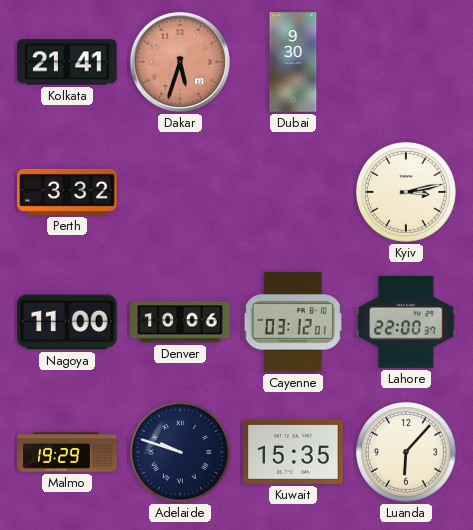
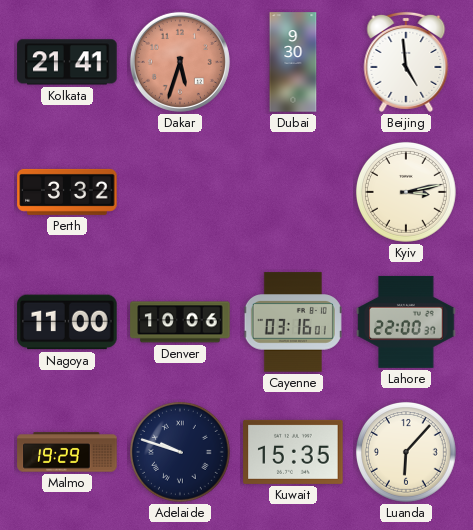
Beijing: none -> 4:59
Cayenne: 03:12 -> 03:16
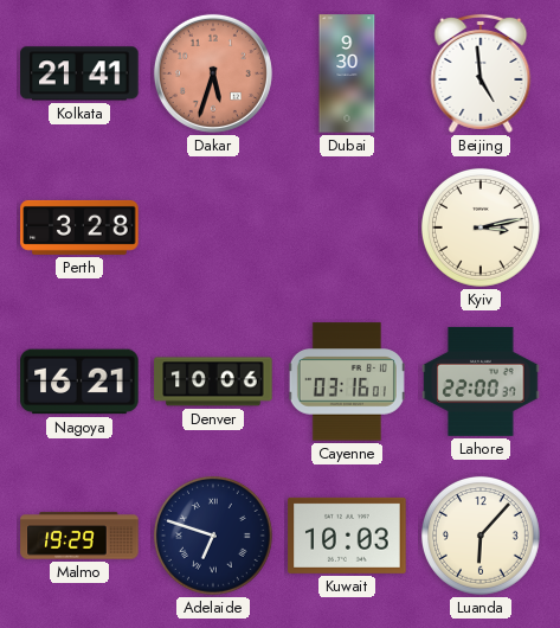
Perth: 3:32 -> 3:28
Nagoya: 11:00 -> 16:21
Adelaide: 9:48 -> 6:48
Kuwait: 15:35 -> 10:03
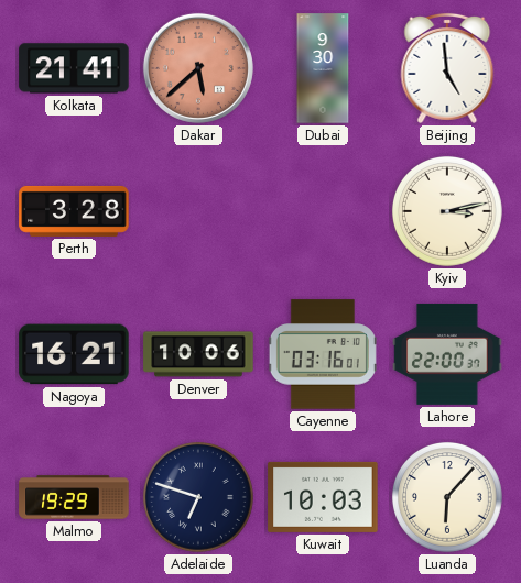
Dakar: 5:33 -> 5:38
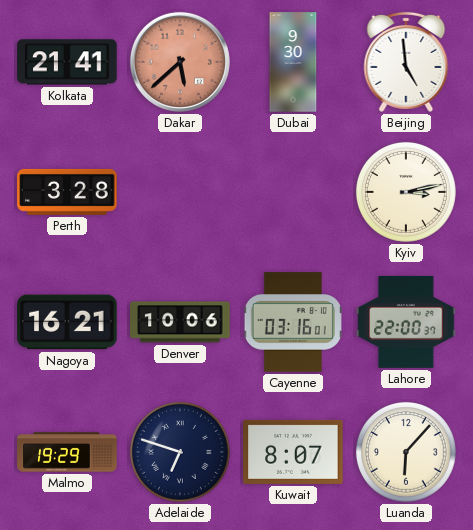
Kuwait: 10:03 -> 8:07
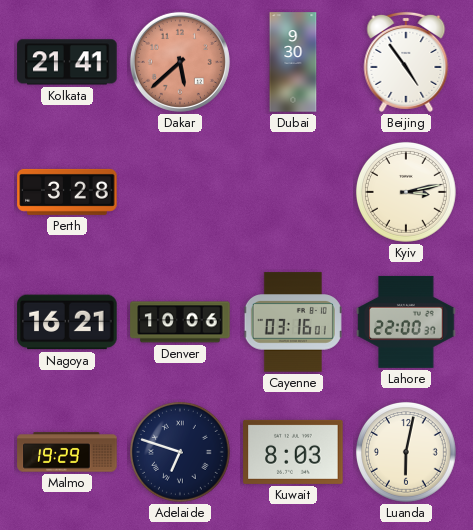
Beijing: 4:59 -> 4:54
Kuwait: 8:07 -> 8:03
Luanda: 6:07 -> 6:02
